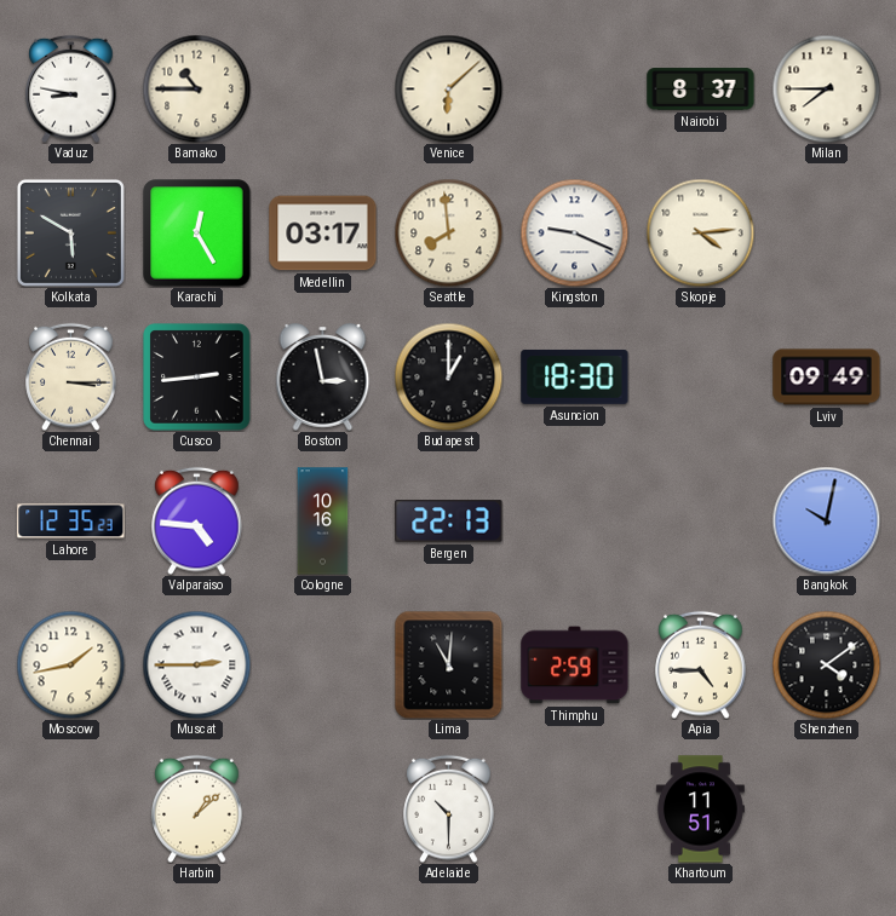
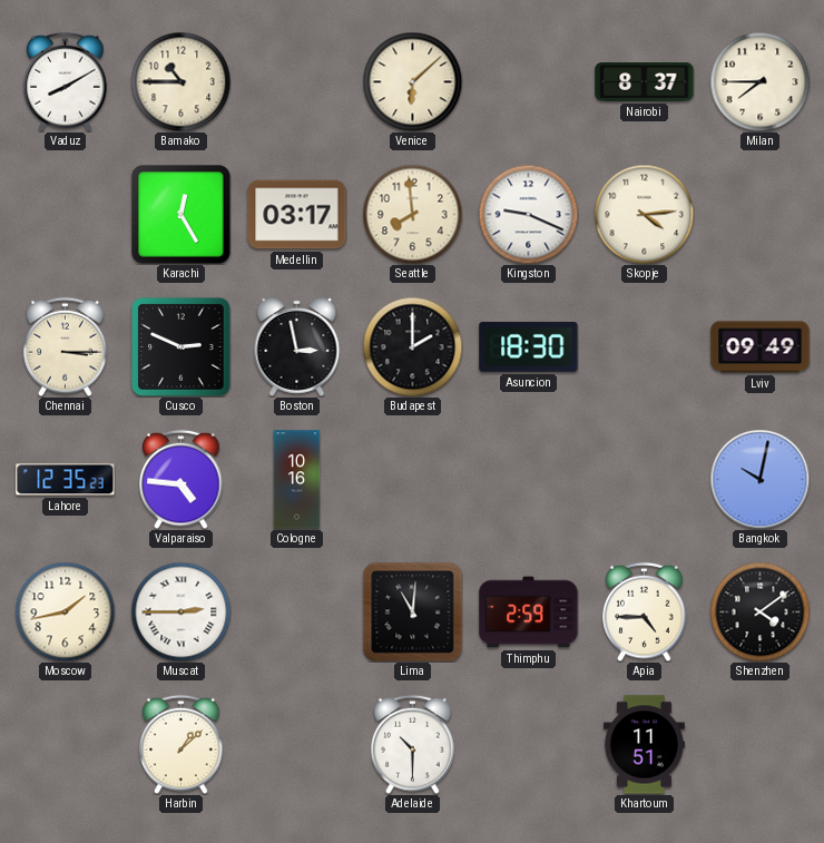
Vaduz: 8:47 -> 8:10
Kolkata: 5:50 -> none
Cusco: 2:44 -> 2:49
Budapest: 1:00 -> 2:00
Bergen: 22:13 -> none
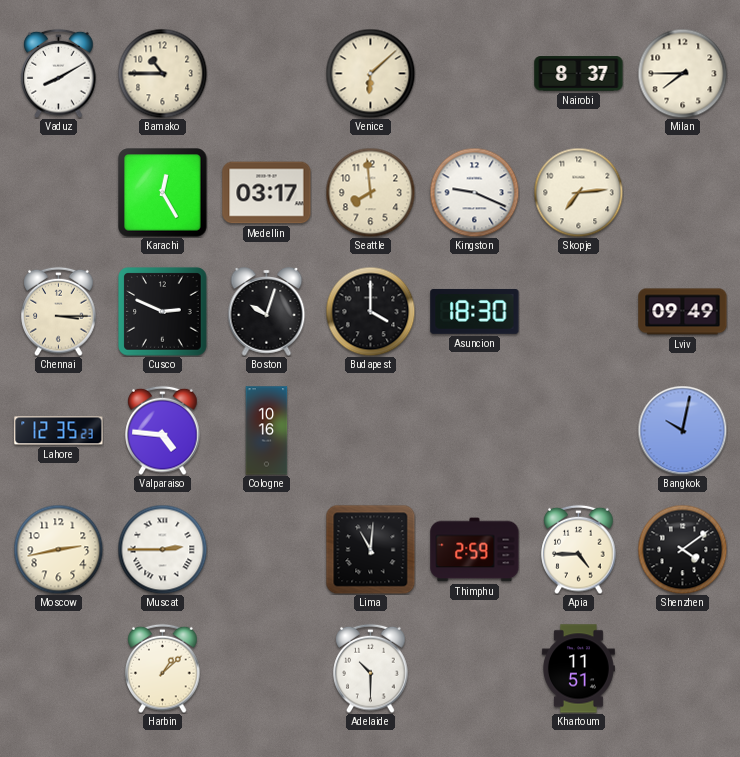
Skopje: 4:14 -> 7:14
Boston: 2:58 -> 10:03
Budapest: 2:00 -> 4:00
Moscow: 1:43 -> 2:43
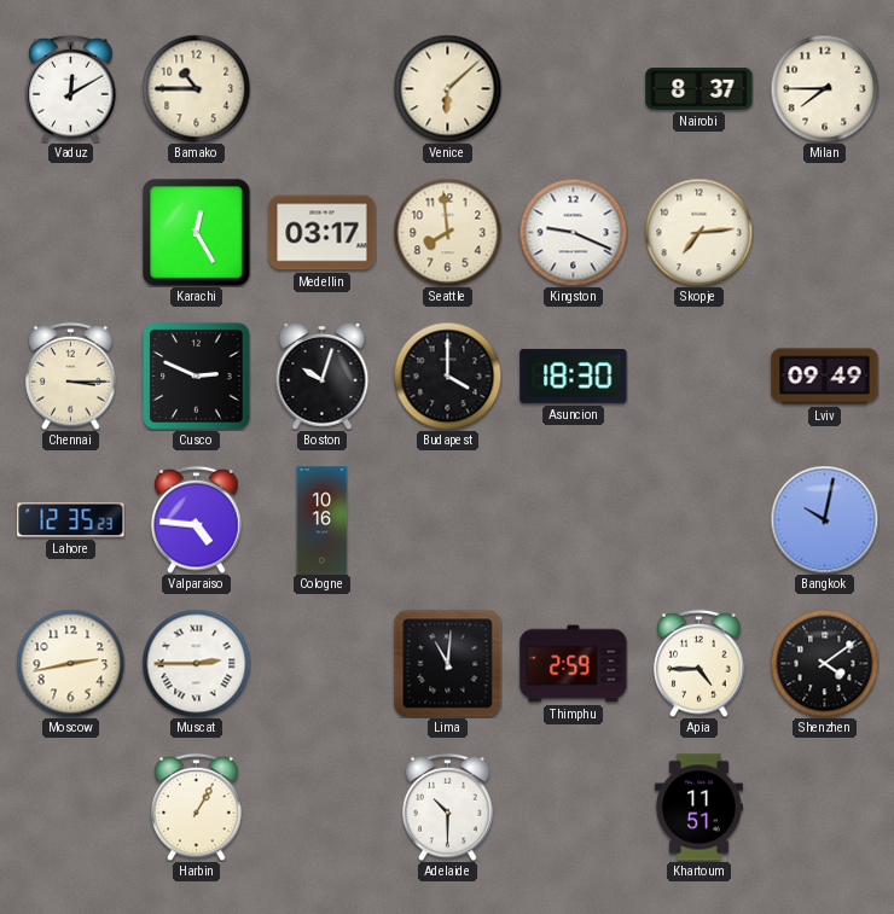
Vaduz: 8:10 -> 12:10
Harbin: 1:08 -> 1:05
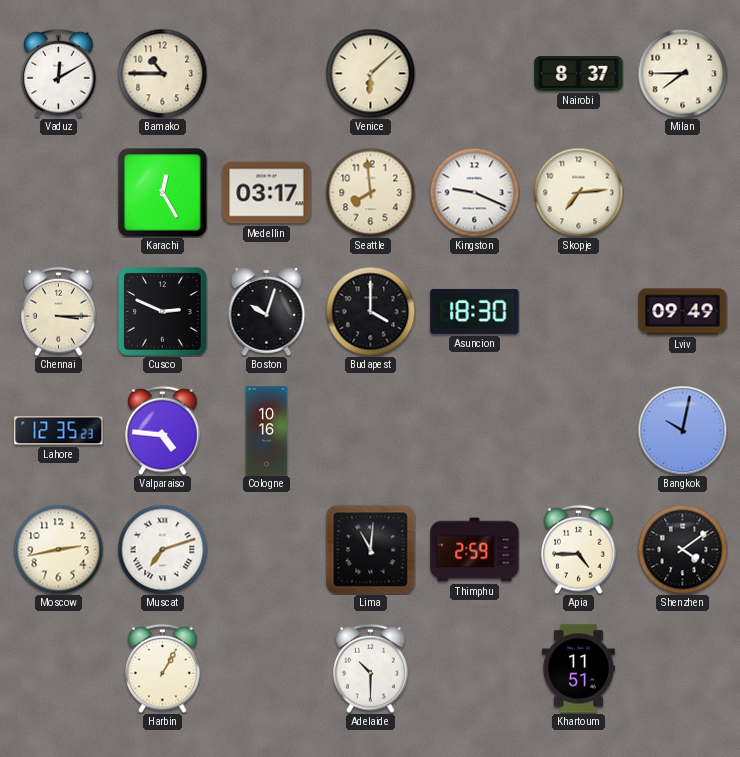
Muscat: 2:45 -> 7:12
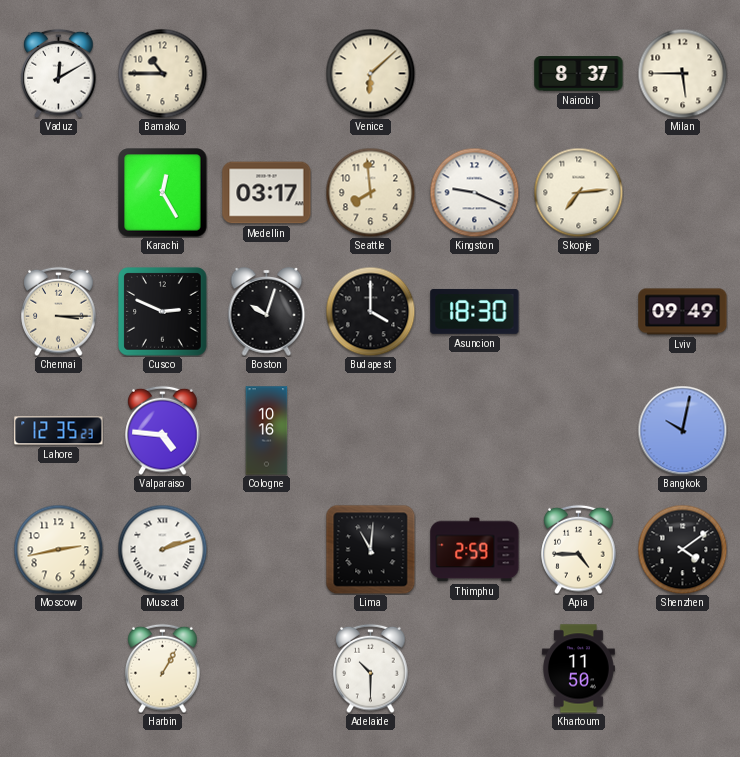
Milan: 7:45 -> 5:45
Muscat: 7:12 -> 2:12
Khartoum: 11:51 -> 11:50
